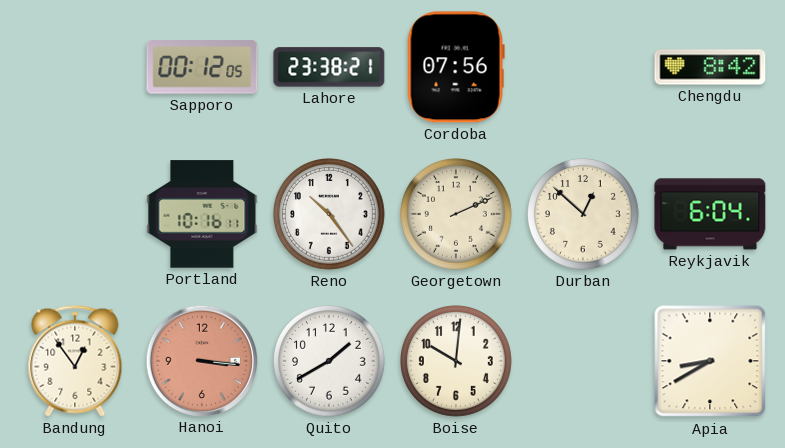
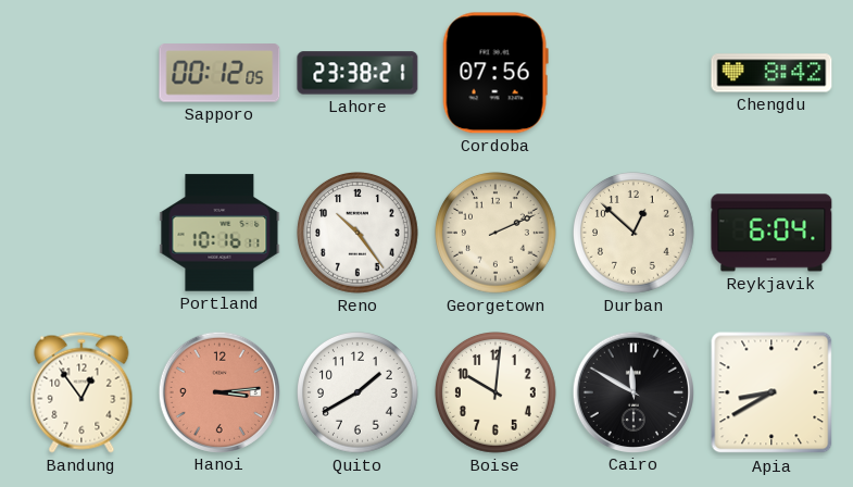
Hanoi: 3:16 -> 3:14
Cairo: none -> 11:50
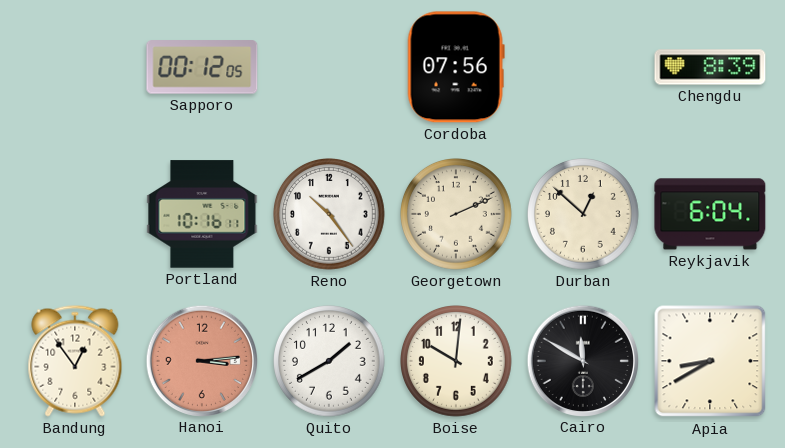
Lahore: 23:38 -> none
Chengdu: 8:42 -> 8:39
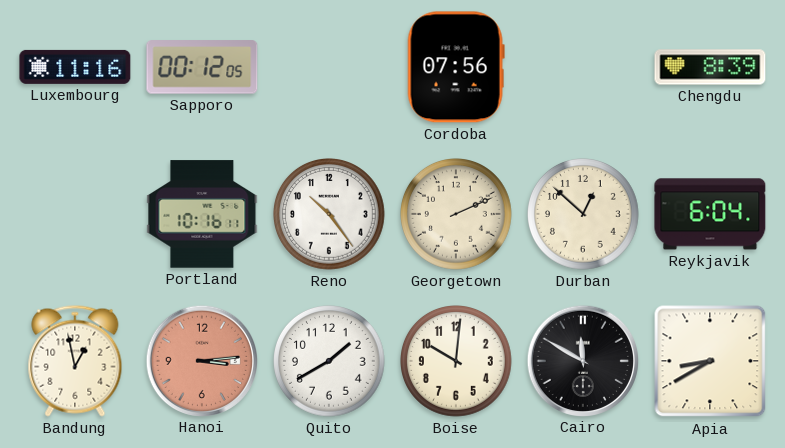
Luxembourg: none -> 11:16
Bandung: 12:54 -> 12:58
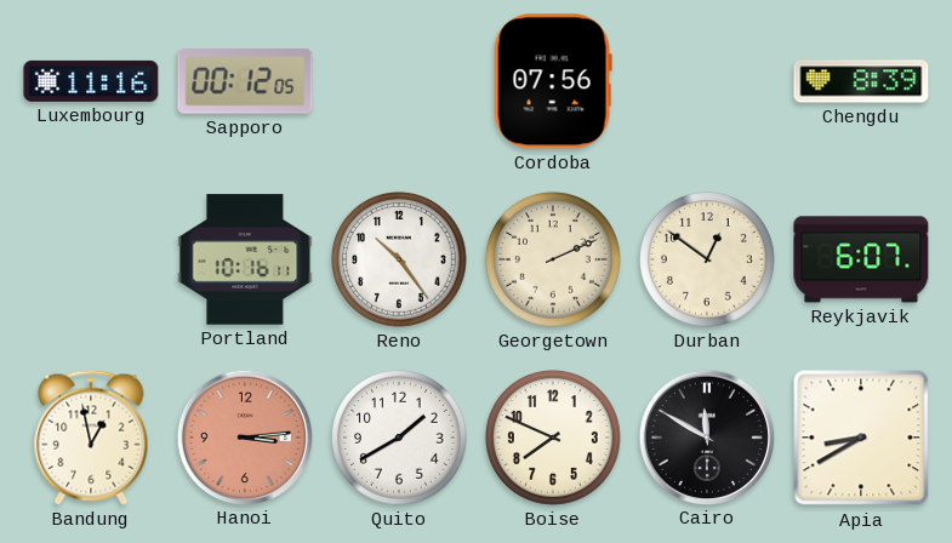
Durban: 12:52 -> 12:51
Reykjavik: 6:04 -> 6:07
Boise: 10:01 -> 7:49
